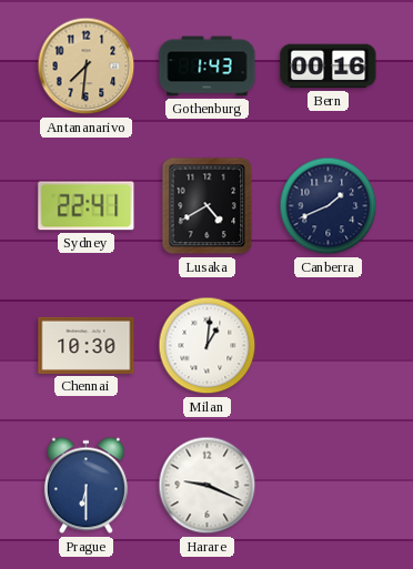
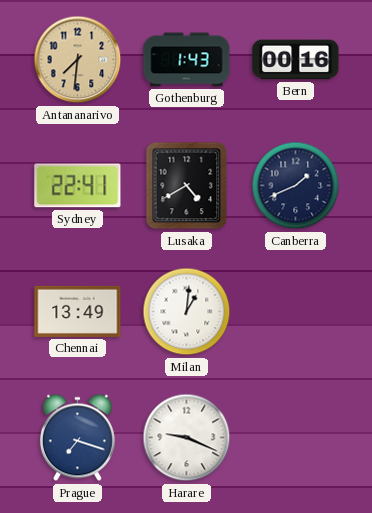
Chennai: 10:30 -> 13:49
Prague: 6:30 -> 7:18
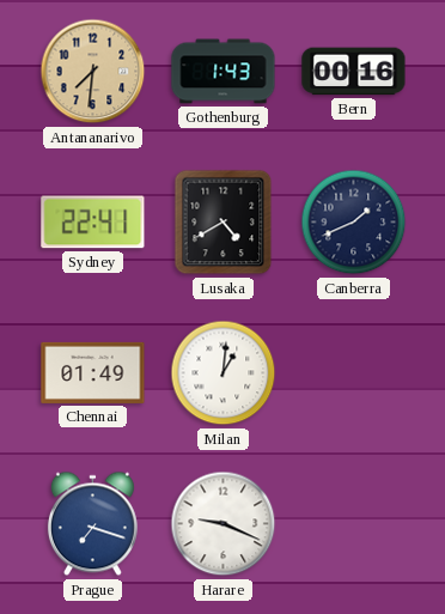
Chennai: 13:49 -> 01:49
